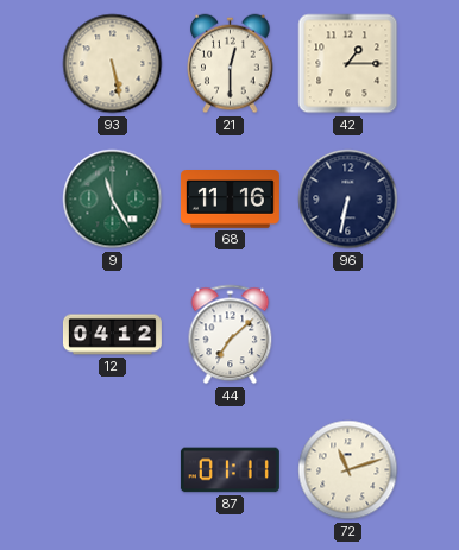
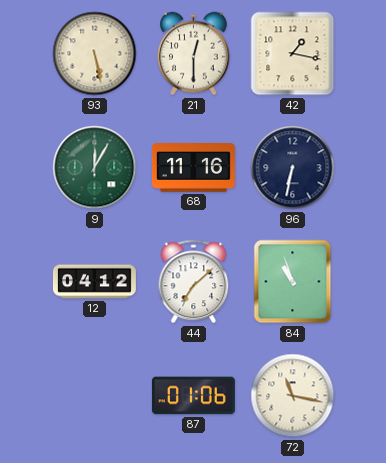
42: 1:15 -> 1:17
9: 11:25 -> 12:05
84: none -> 10:57
87: 01:11 -> 01:06
72: 11:12 -> 11:17
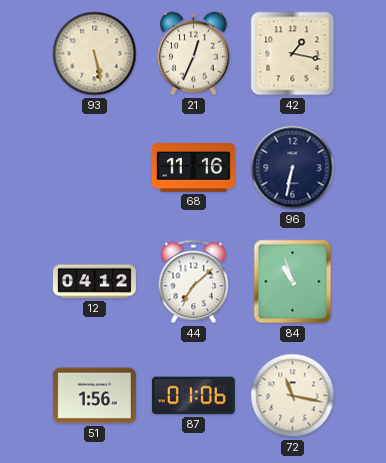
21: 12:30 -> 12:34
9: 12:05 -> none
51: none -> 1:56
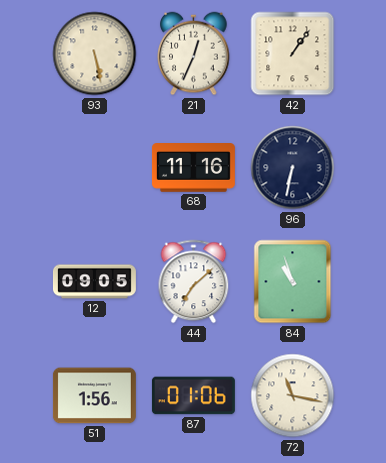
42: 1:17 -> 1:06
12: 04:12 -> 09:05
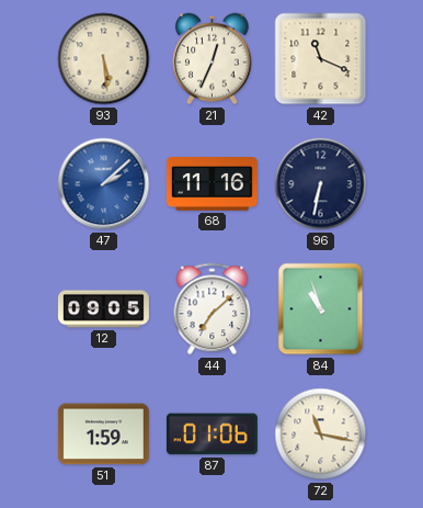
93: 5:28 -> 5:29
42: 1:06 -> 11:19
47: none -> 2:08
51: 1:56 -> 1:59
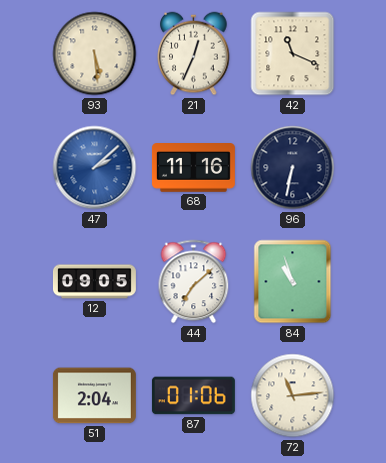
51: 1:59 -> 2:04
72: 11:17 -> 11:14
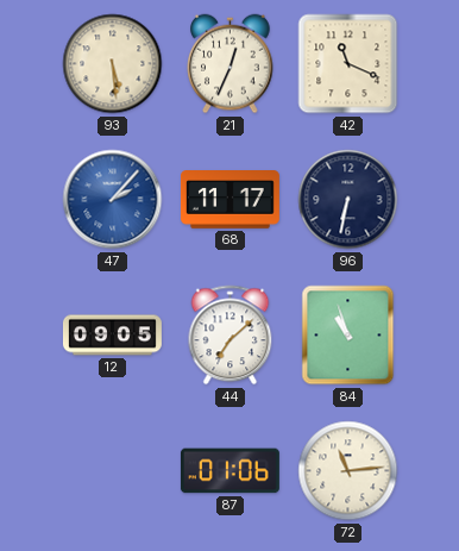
47: 2:08 -> 2:07
68: 11:16 -> 11:17
51: 2:04 -> none
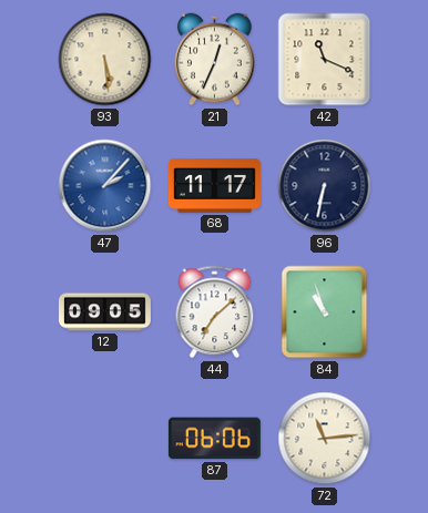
87: 01:06 -> 06:06
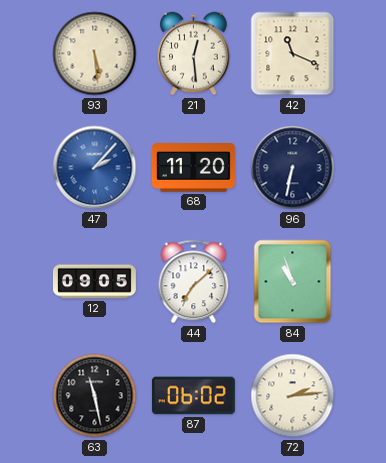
21: 12:34 -> 12:29
68: 11:17 -> 11:20
63: none -> 11:28
87: 06:06 -> 06:02
72: 11:14 -> 2:14
